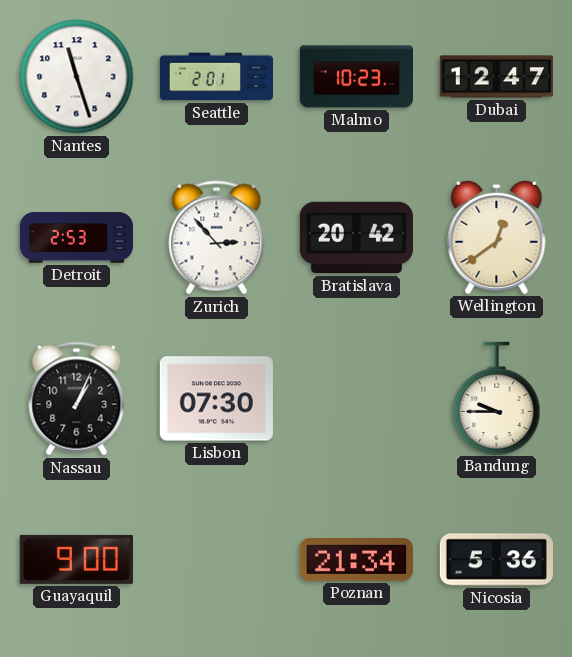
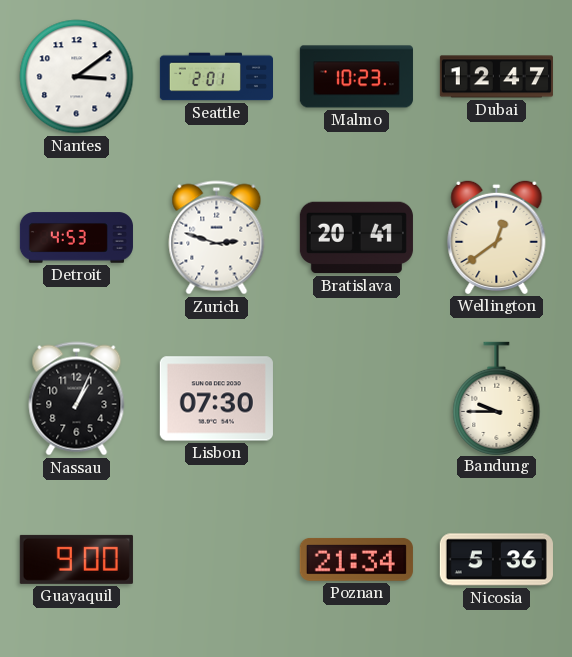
Nantes: 11:27 -> 3:09
Detroit: 2:53 -> 4:53
Zurich: 2:53 -> 2:48
Bratislava: 20:42 -> 20:41
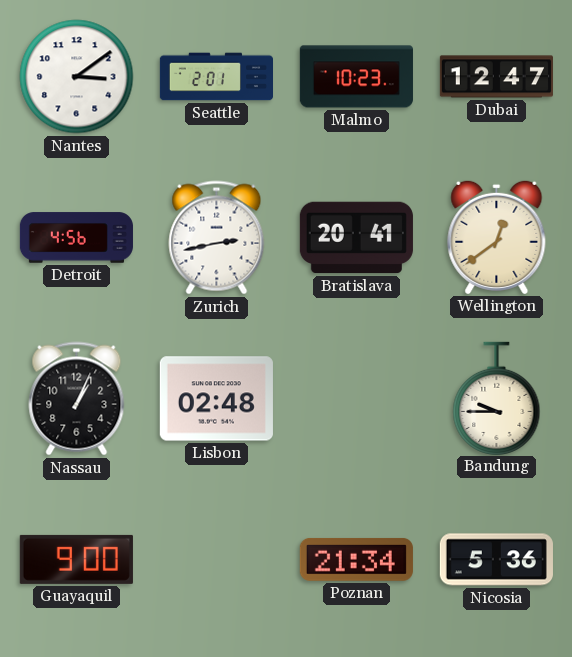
Detroit: 4:53 -> 4:56
Zurich: 2:48 -> 2:43
Lisbon: 07:30 -> 02:48
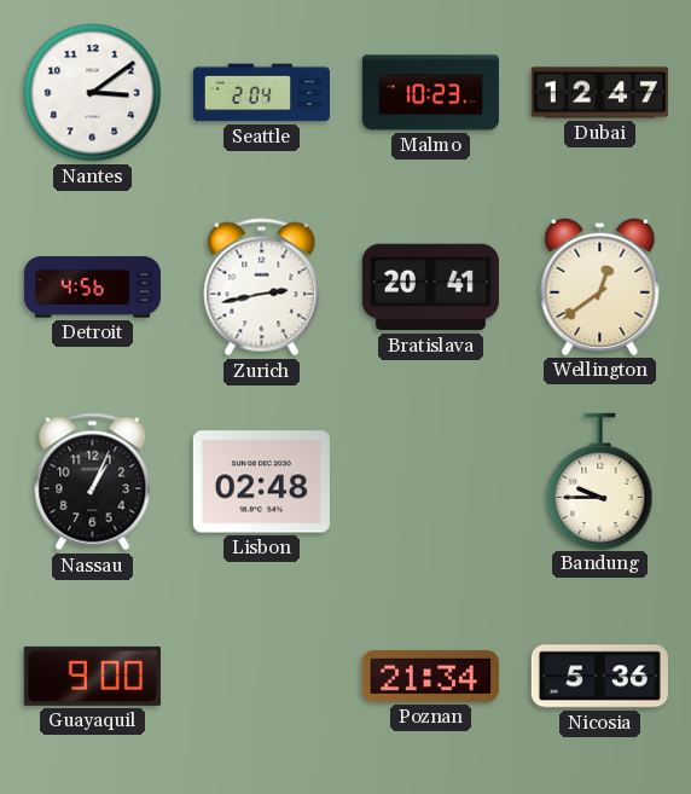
Seattle: 2:01 -> 2:04
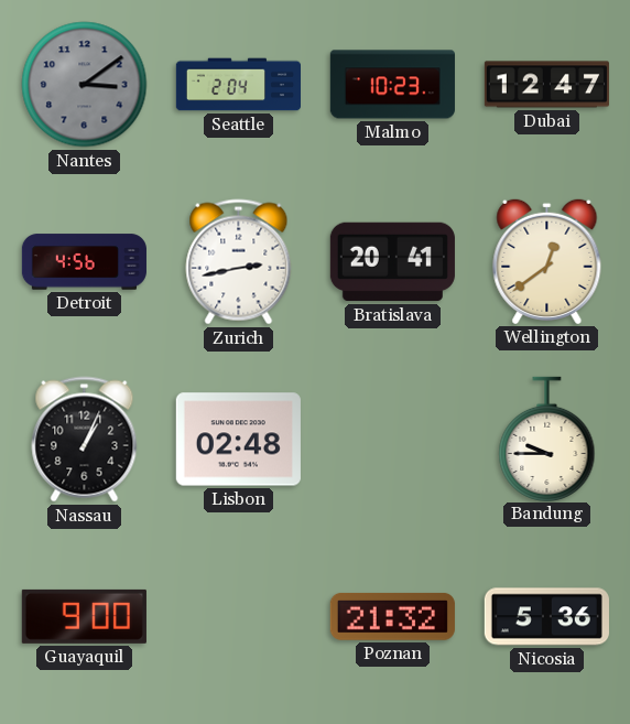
Nantes dial: white -> grey
Poznan: 21:34 -> 21:32
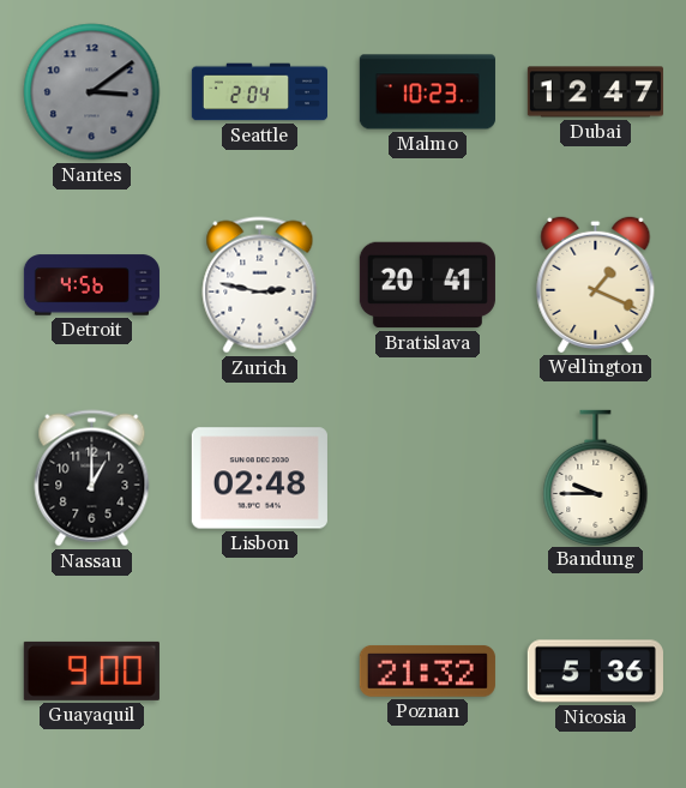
Zurich: 2:43 -> 2:47
Wellington: 12:39 -> 1:19
Nassau: 1:04 -> 1:00
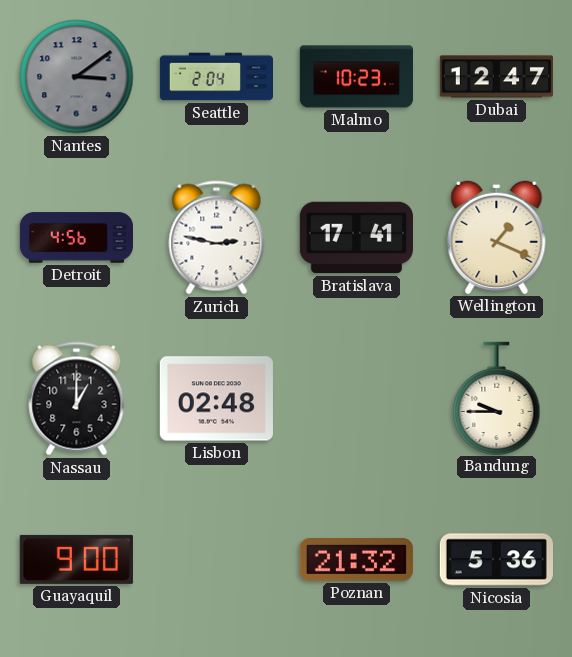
Bratislava: 20:41 -> 17:41
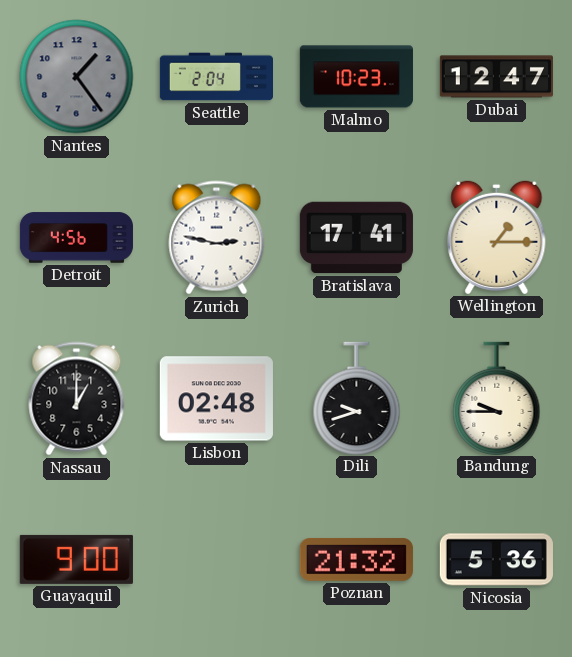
Nantes: 3:09 -> 1:24
Wellington: 1:19 -> 1:15
Dili: none -> 9:42
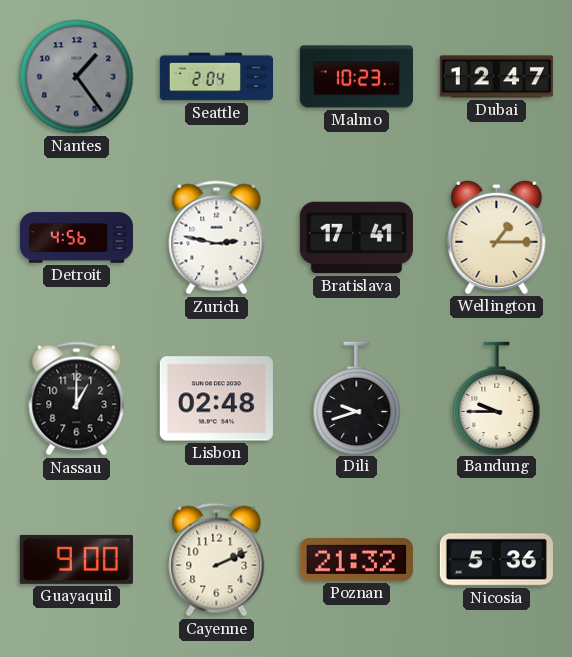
Cayenne: none -> 2:11
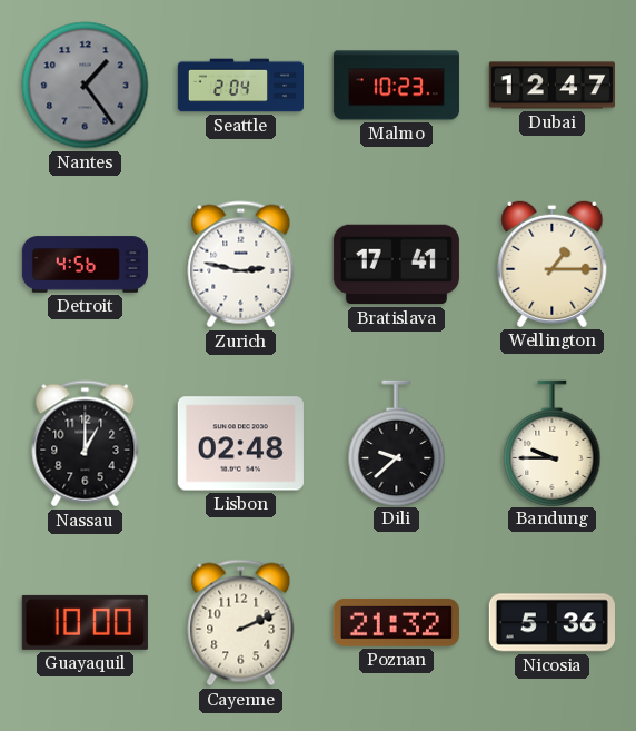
Dili: 9:42 -> 9:38
Guayaquil: 9:00 -> 10:00
